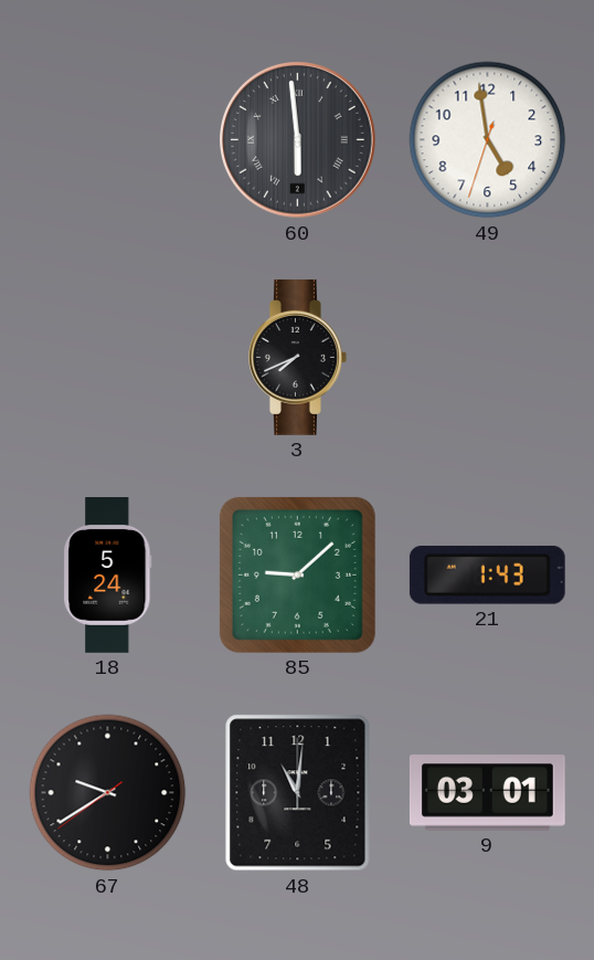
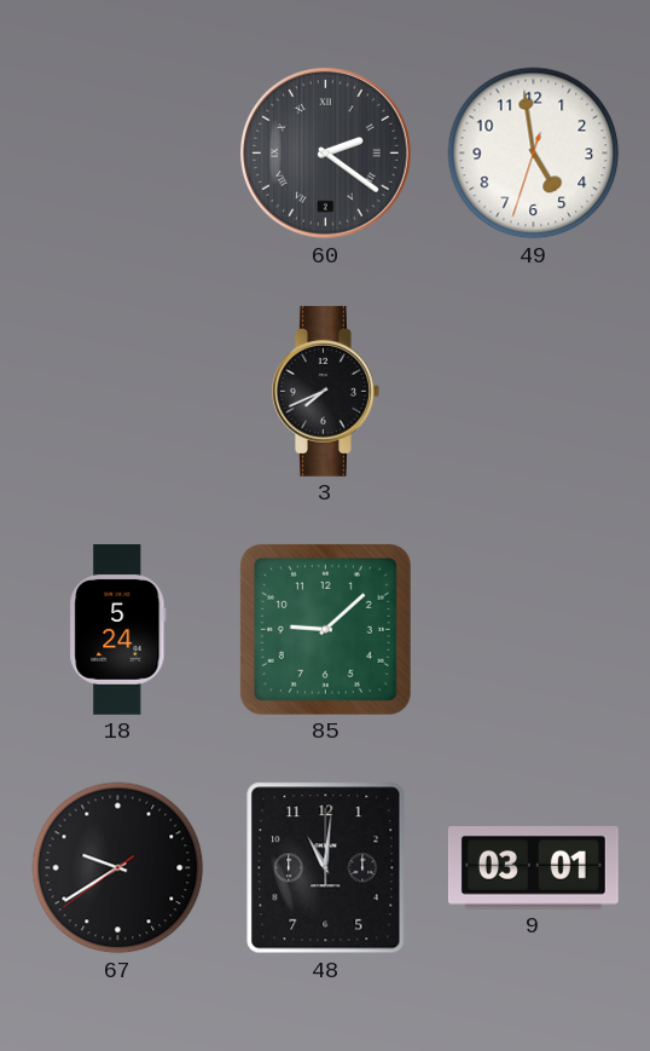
60: 5:59 -> 2:21
21: 1:43 -> none
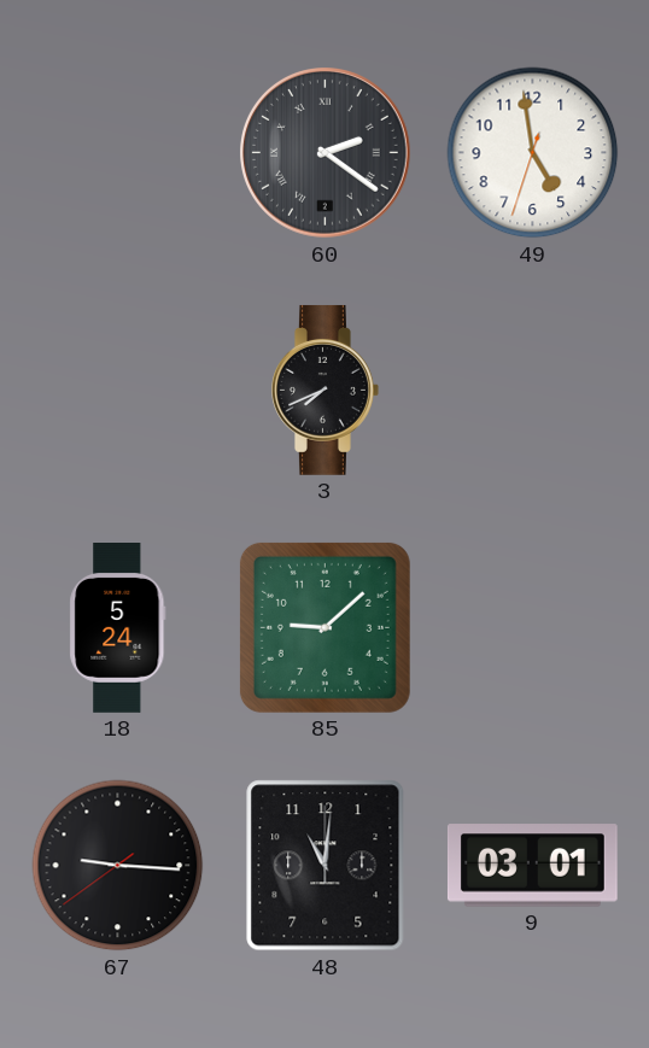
67: 9:39 -> 9:15
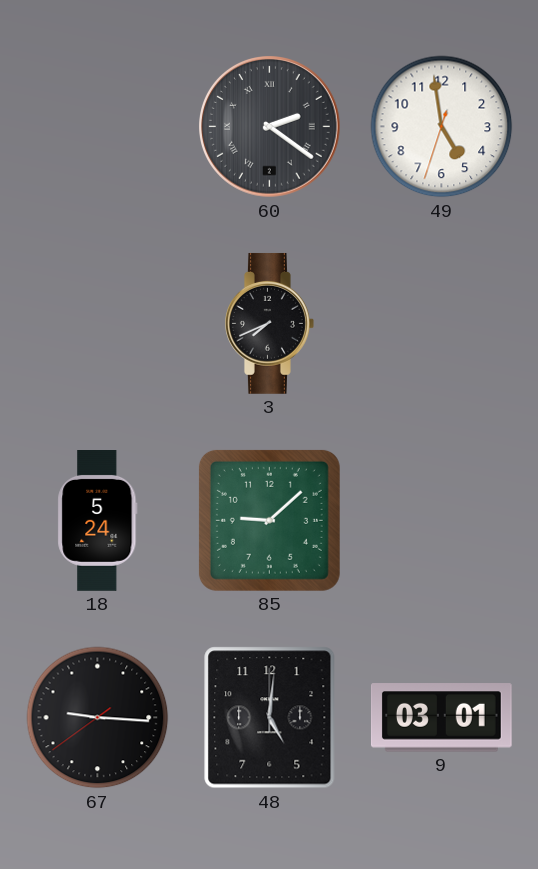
48: 11:01 -> 5:01
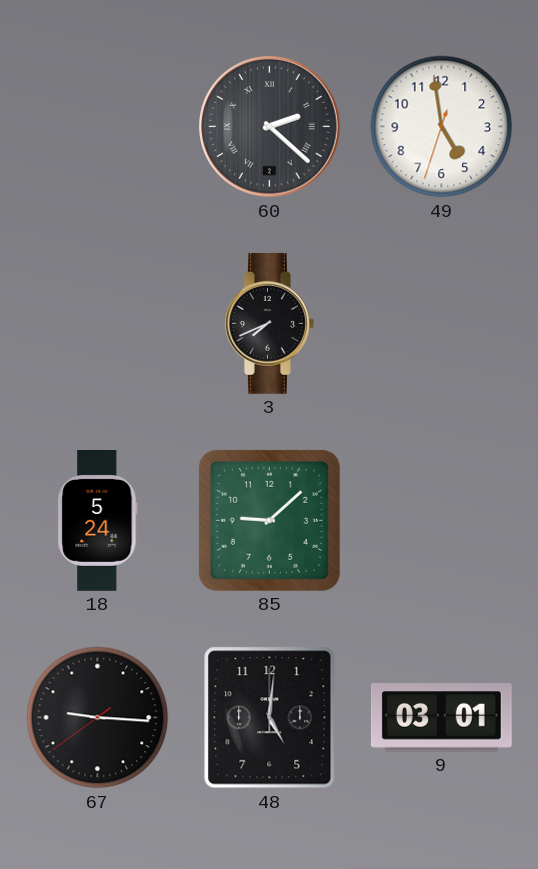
60: 2:21 -> 2:22
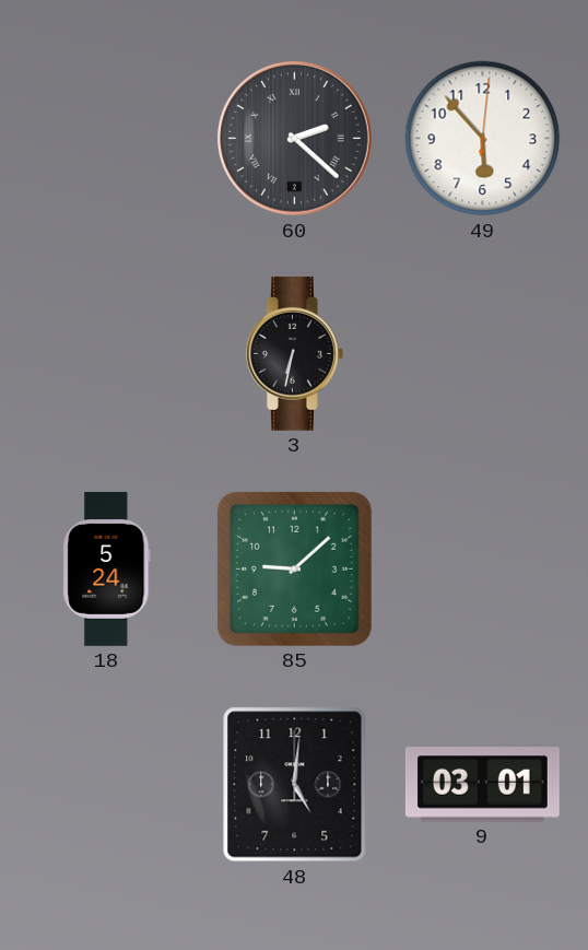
49: 4:58 -> 5:53
3: 7:41 -> 6:32
67: 9:15 -> none
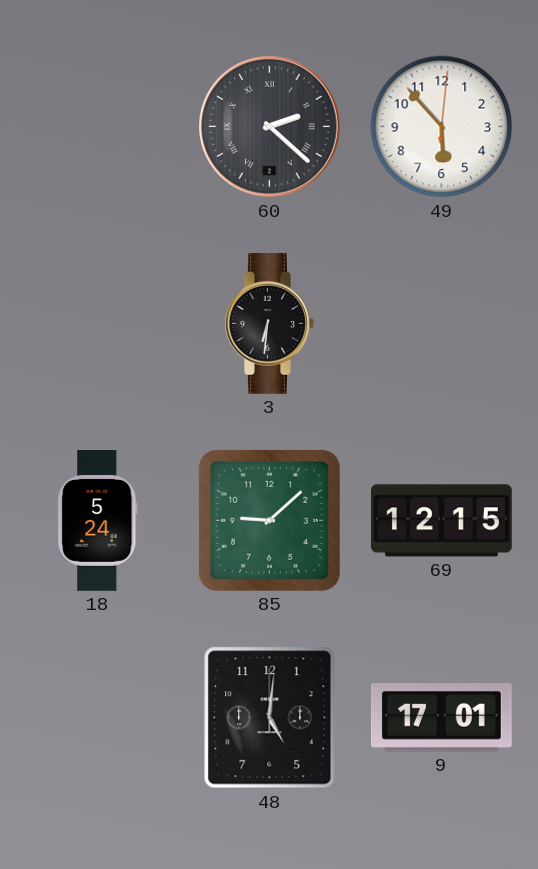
3: 6:32 -> 6:31
69: none -> 12:15
9: 03:01 -> 17:01
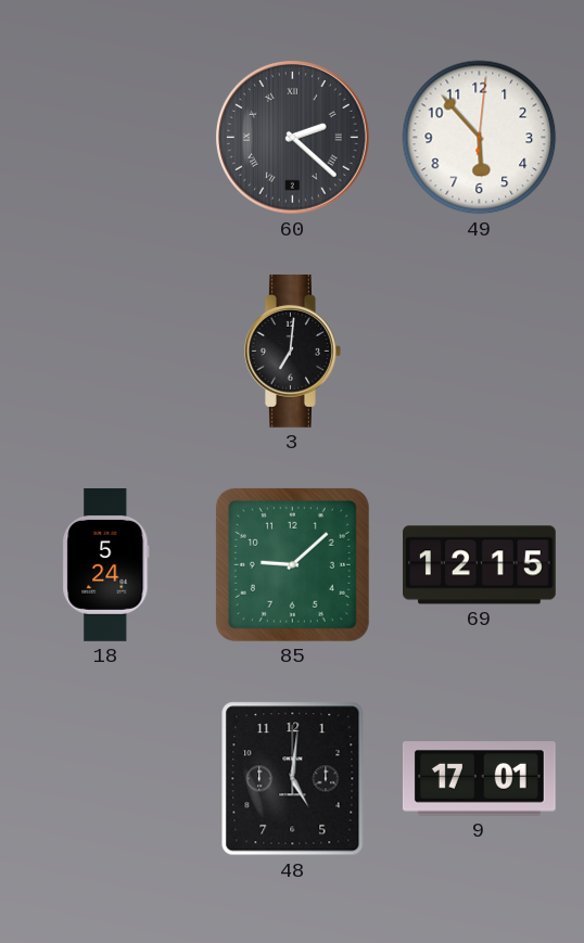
3: 6:31 -> 7:01
